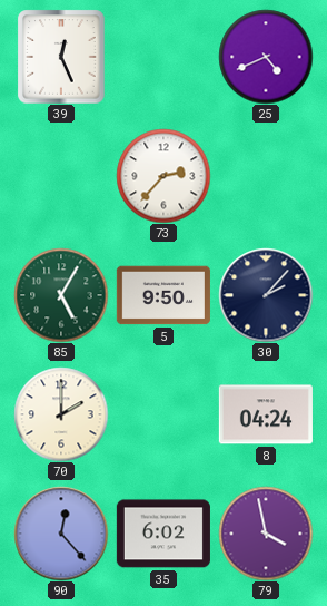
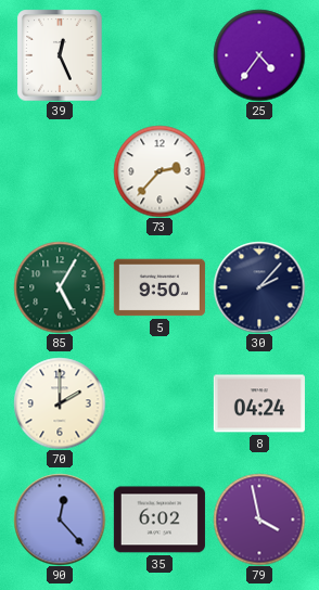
25: 4:41 -> 4:36
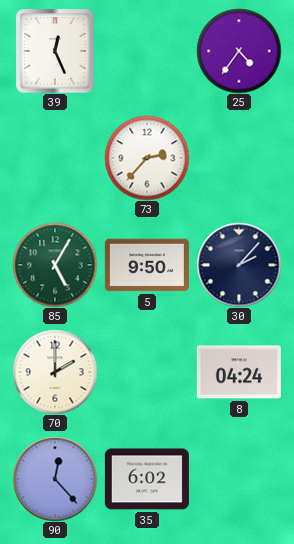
79: 3:58 -> none
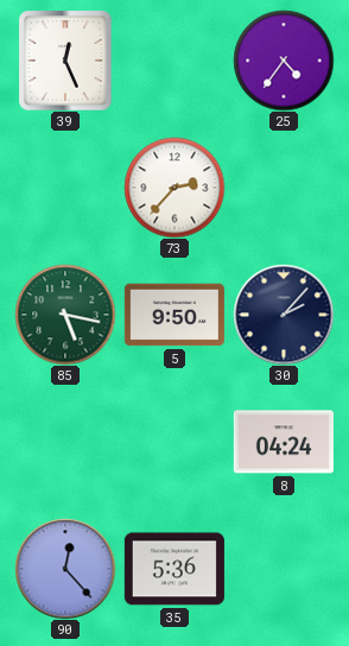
85: 5:05 -> 5:17
70: 2:00 -> none
35: 6:02 -> 5:36
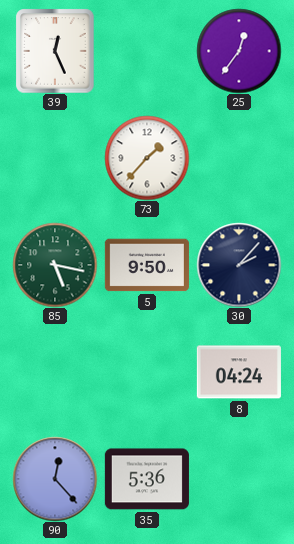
25: 4:36 -> 12:36
73: 2:37 -> 1:37
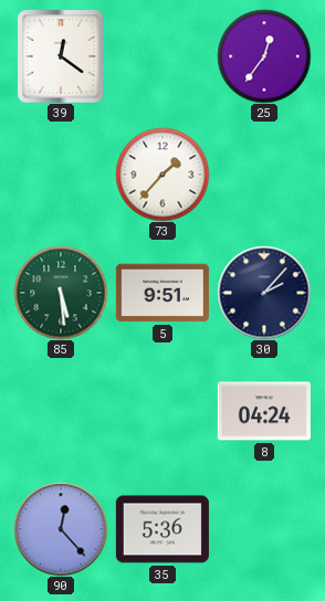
39: 12:26 -> 12:21
85: 5:17 -> 5:29
5: 9:50 -> 9:51
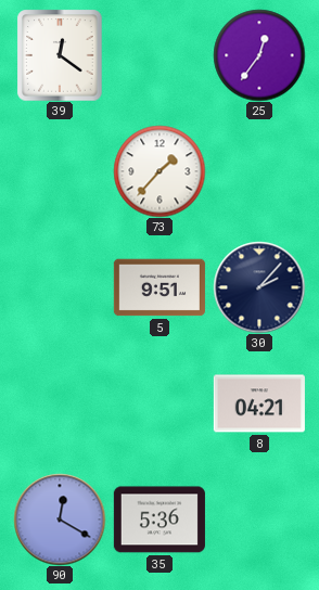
85: 5:29 -> none
8: 04:24 -> 04:21
90: 12:23 -> 12:20
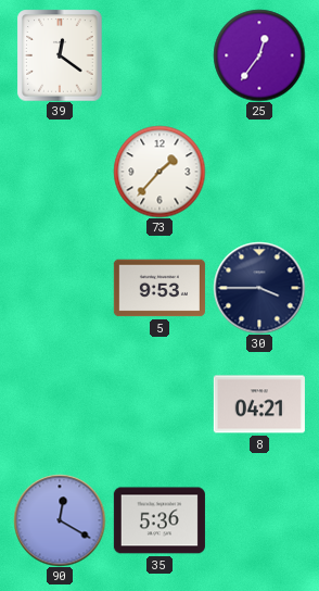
5: 9:51 -> 9:53
30: 2:07 -> 3:45
